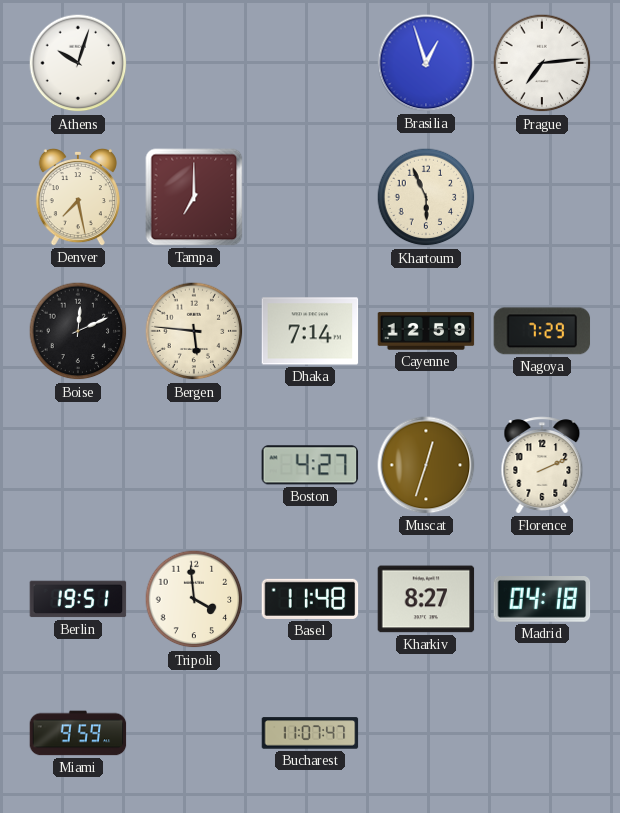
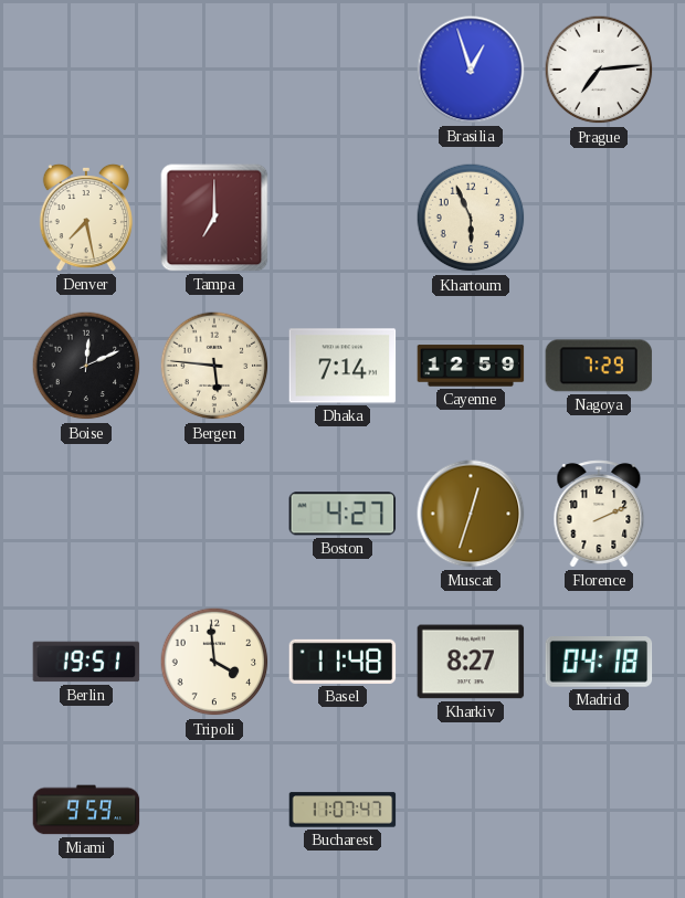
Athens: 10:03 -> none
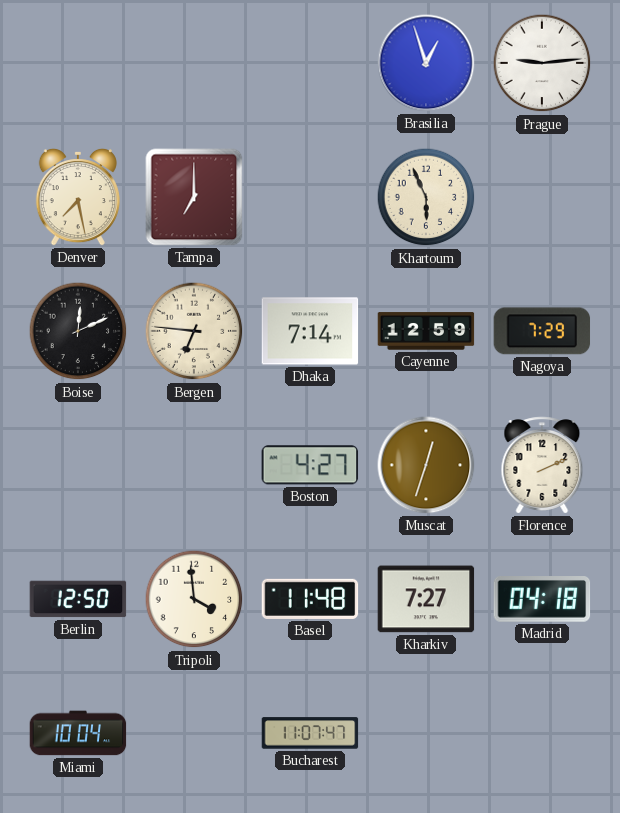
Prague: 7:14 -> 9:14
Bergen: 5:46 -> 6:46
Berlin: 19:51 -> 12:50
Kharkiv: 8:27 -> 7:27
Miami: 9:59 -> 10:04
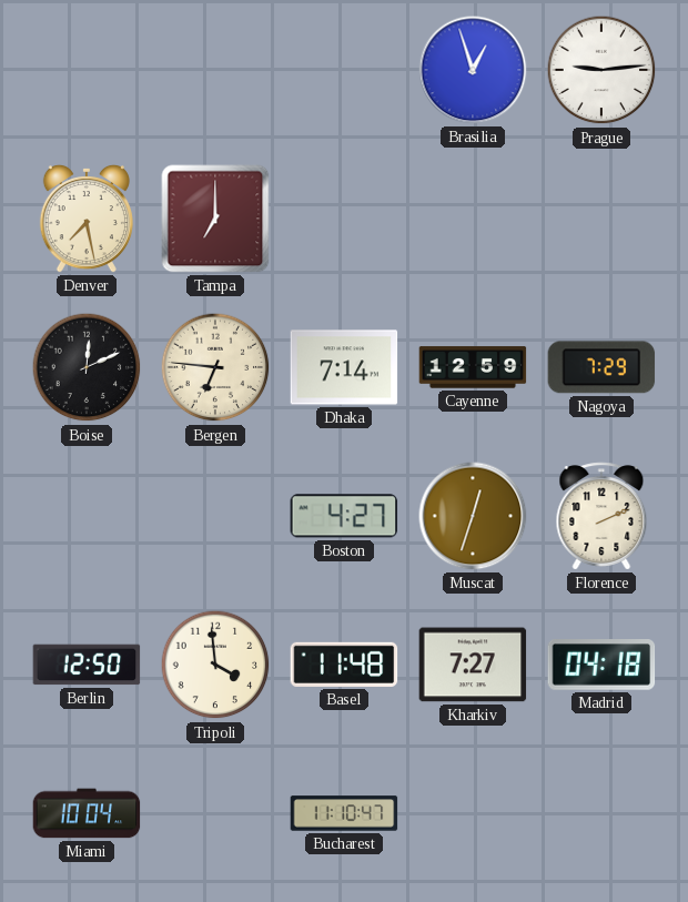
Khartoum: 5:56 -> none
Bucharest: 11:07 -> 11:10
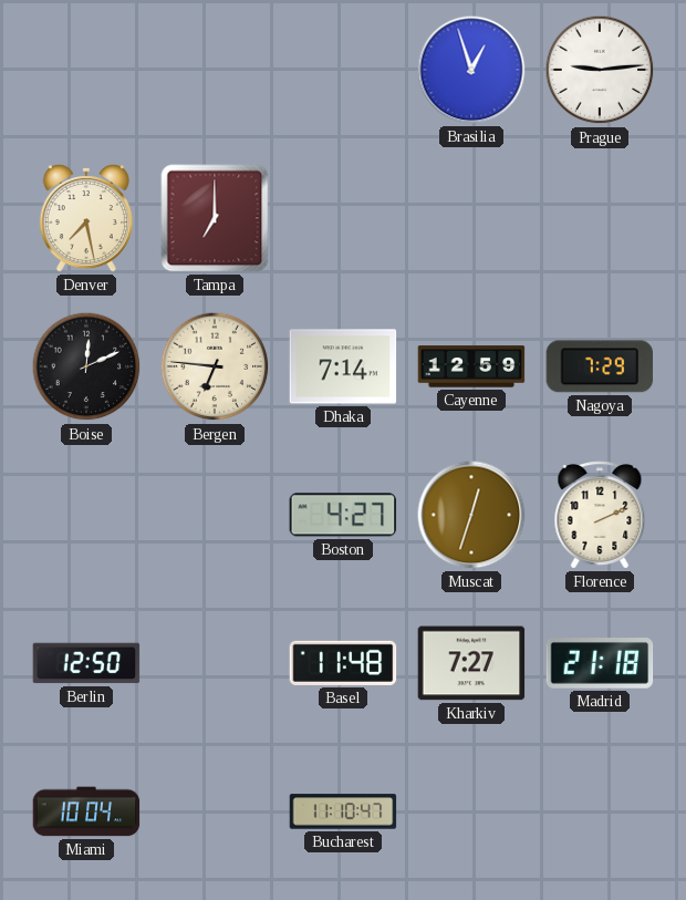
Tripoli: 3:59 -> none
Madrid: 04:18 -> 21:18
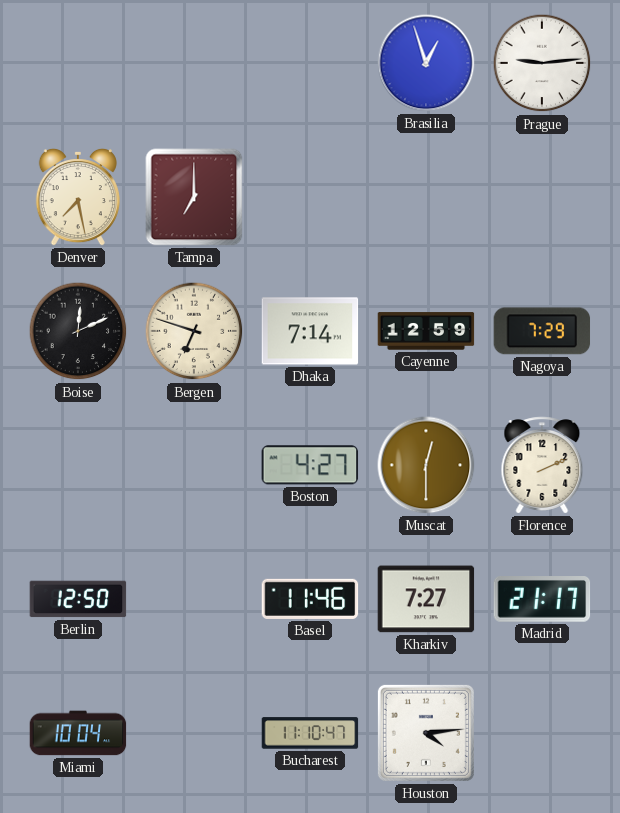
Bergen: 6:46 -> 6:48
Muscat: 12:33 -> 12:30
Basel: 11:48 -> 11:46
Madrid: 21:18 -> 21:17
Houston: none -> 4:14
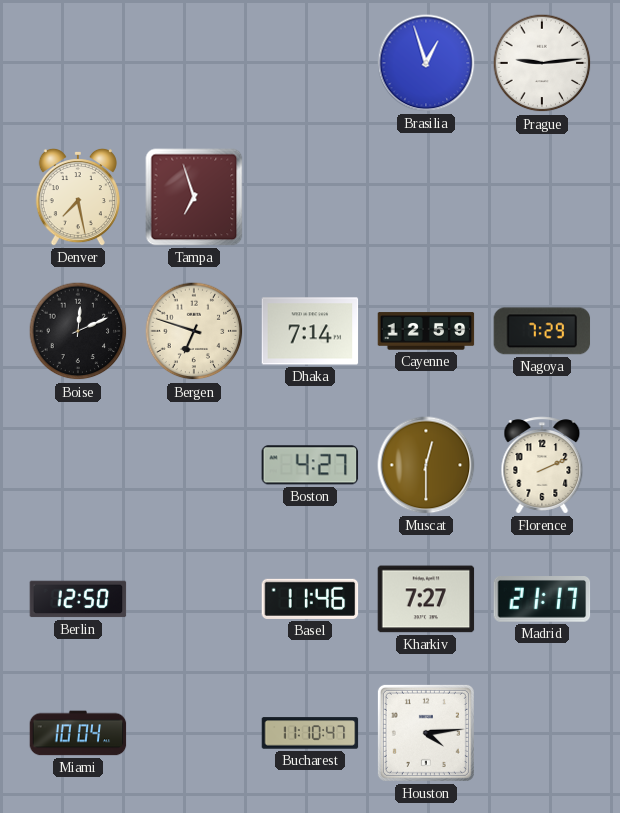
Tampa: 7:00 -> 6:57
